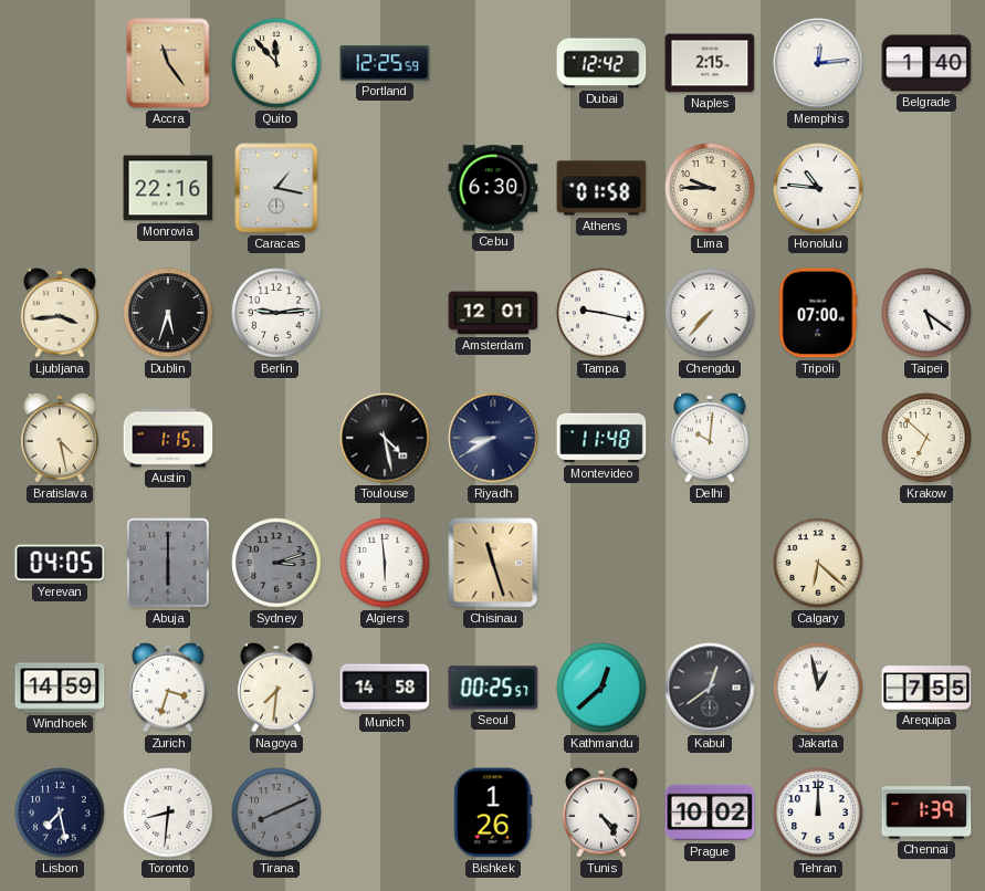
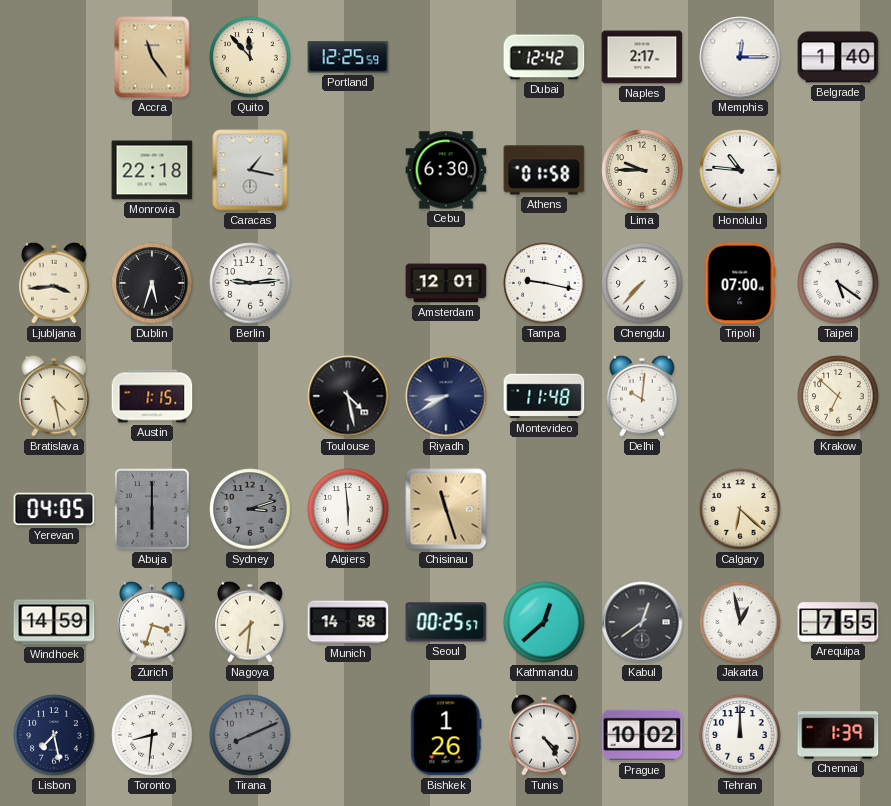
Naples: 2:15 -> 2:17
Memphis: 12:14 -> 12:15
Monrovia: 22:16 -> 22:18
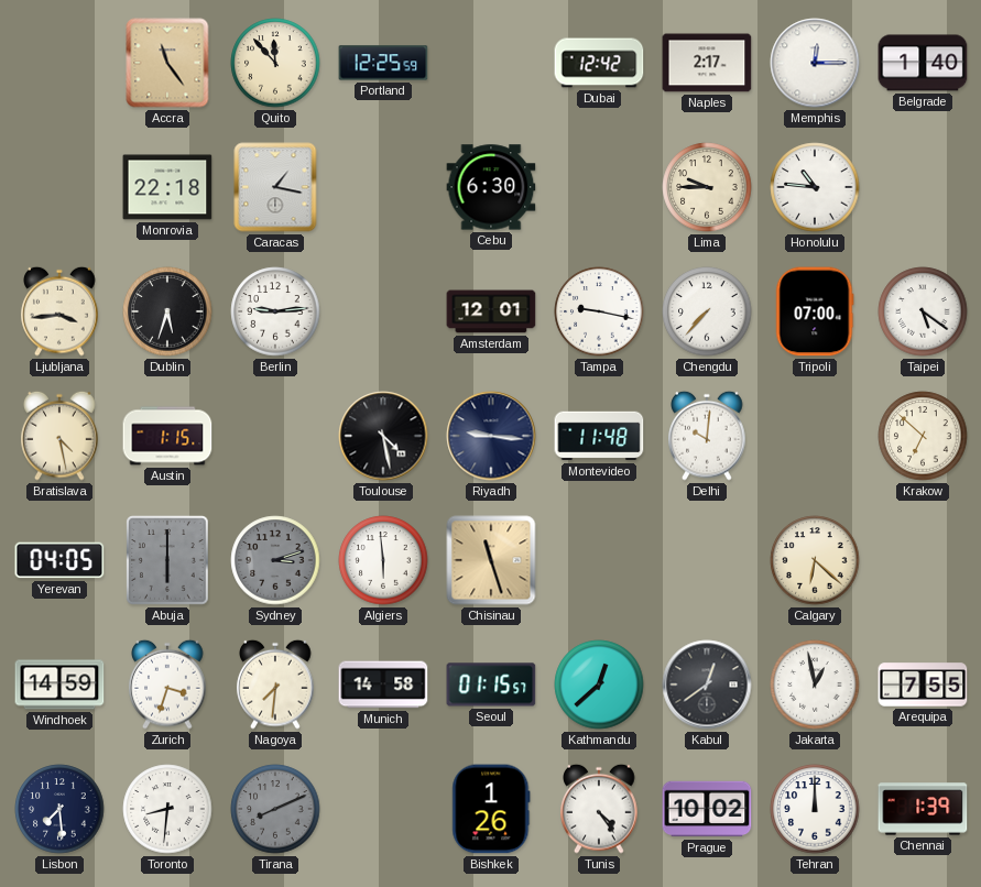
Athens: 01:58 -> none
Riyadh: 8:40 -> 9:16
Seoul: 00:25 -> 01:15
Lisbon: 7:28 -> 7:29
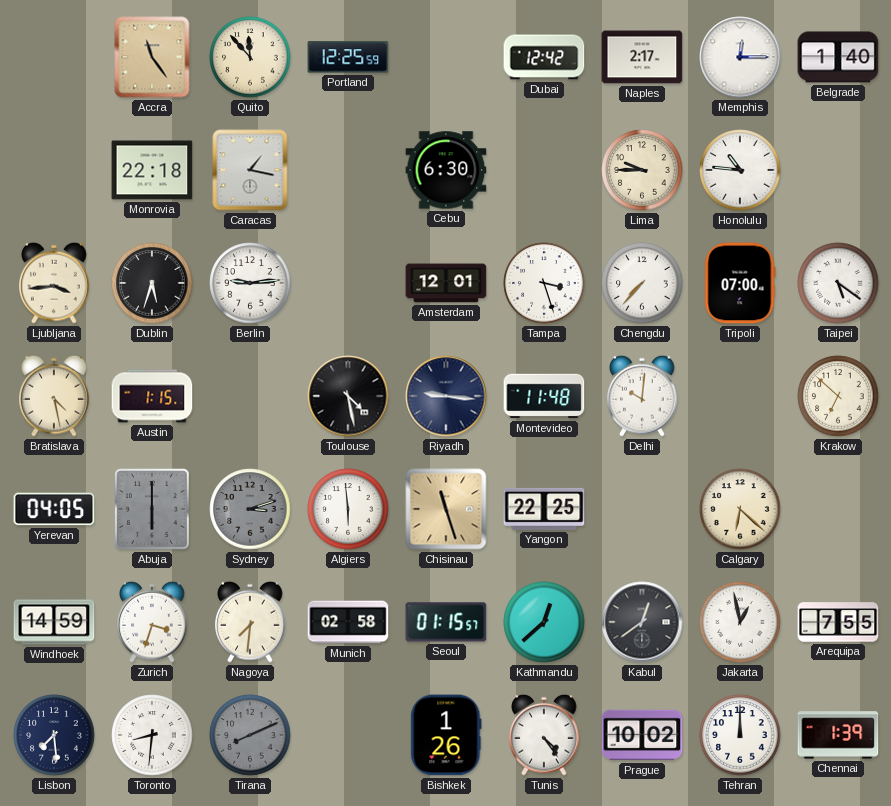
Tampa: 9:17 -> 3:27
Yangon: none -> 22:25
Munich: 14:58 -> 02:58
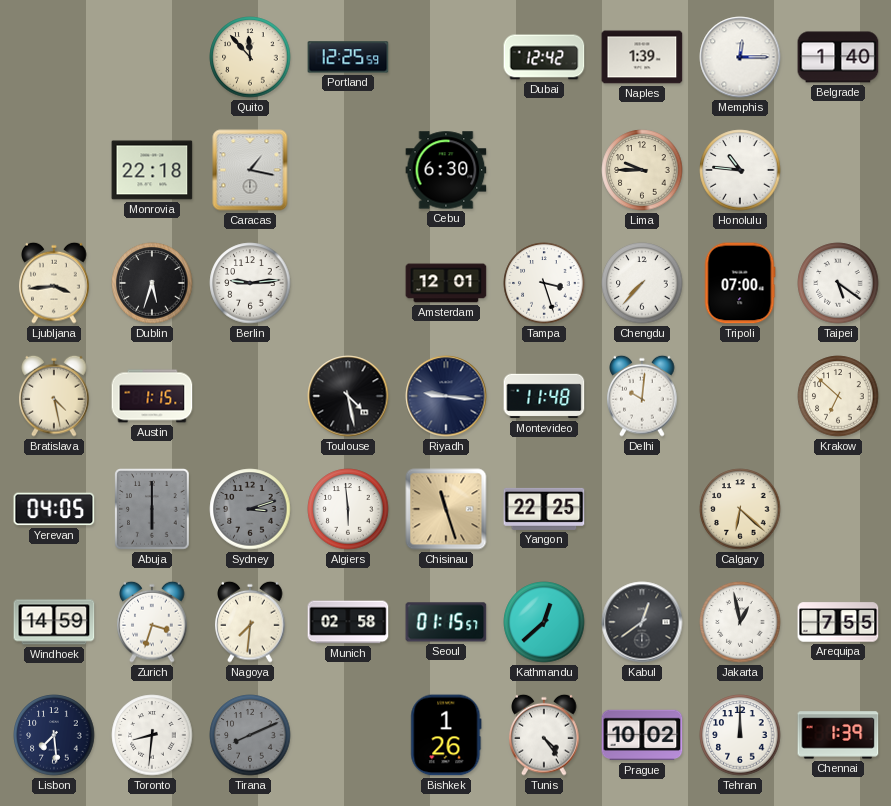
Accra: 11:24 -> none
Naples: 2:17 -> 1:39
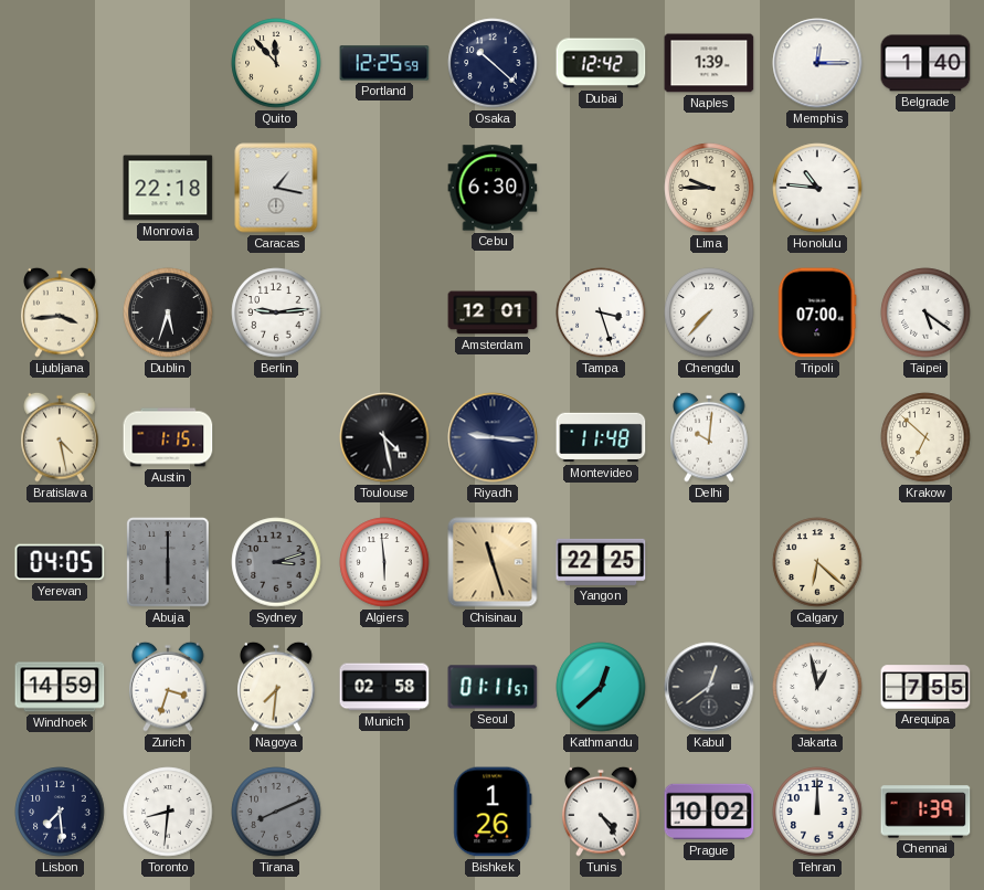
Osaka: none -> 10:22
Seoul: 01:15 -> 01:11
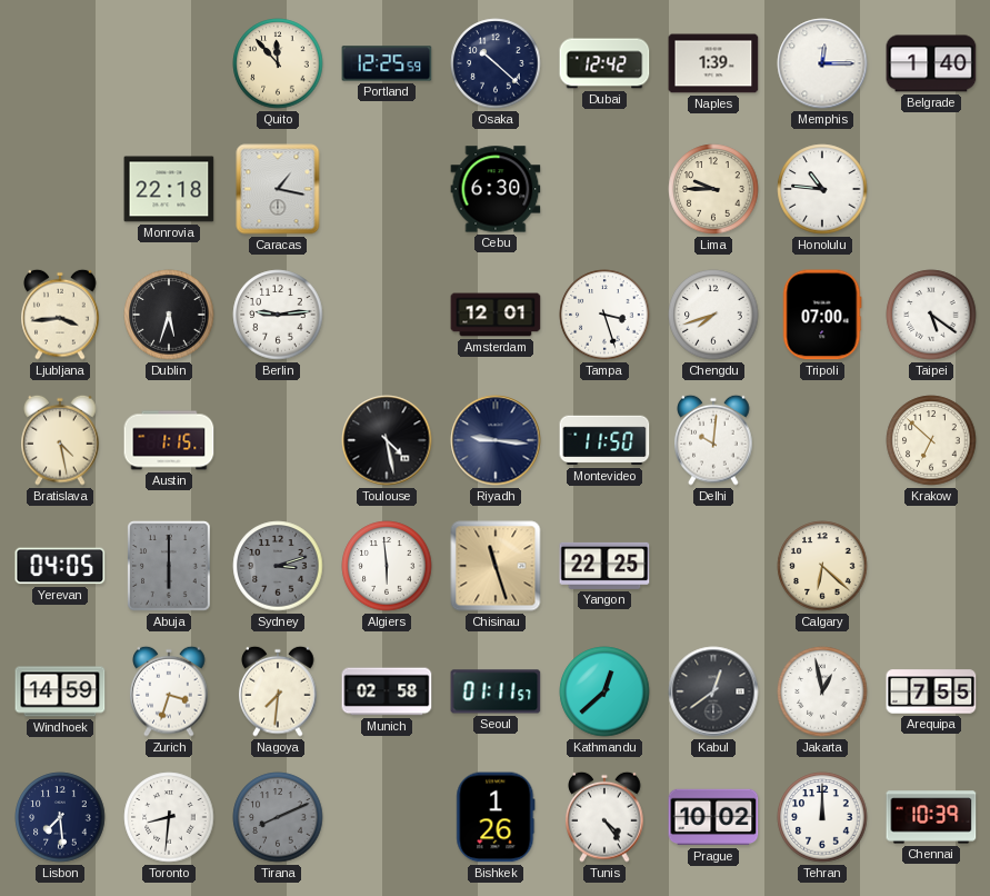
Chengdu: 7:37 -> 7:42
Montevideo: 11:48 -> 11:50
Chennai: 1:39 -> 10:39
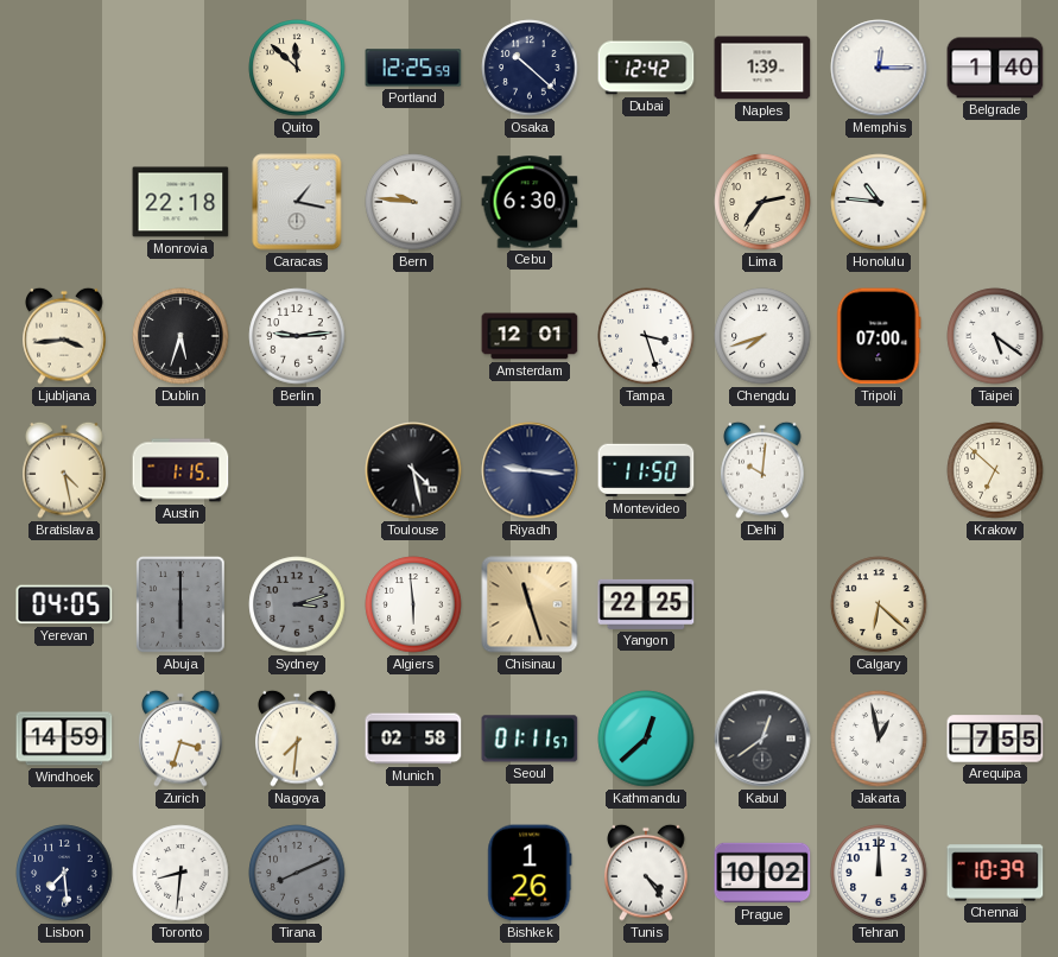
Quito: 11:53 -> 11:52
Bern: none -> 9:46
Lima: 9:45 -> 2:36
